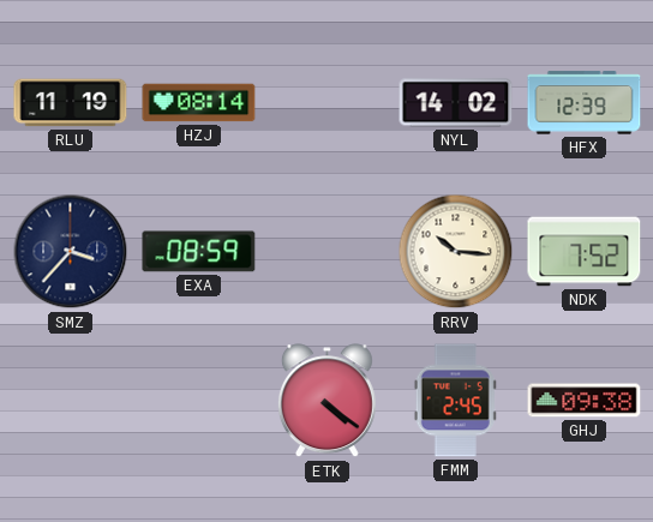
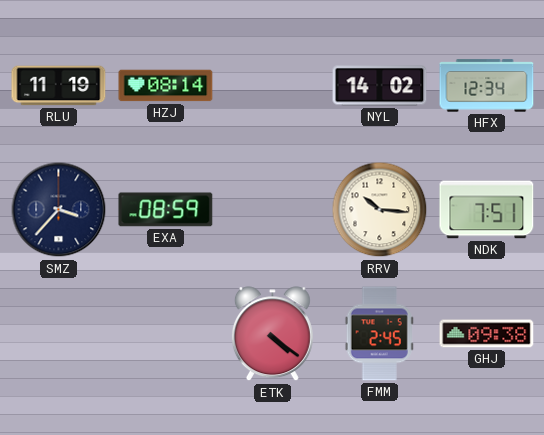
HFX: 12:39 -> 12:34
NDK: 7:52 -> 7:51
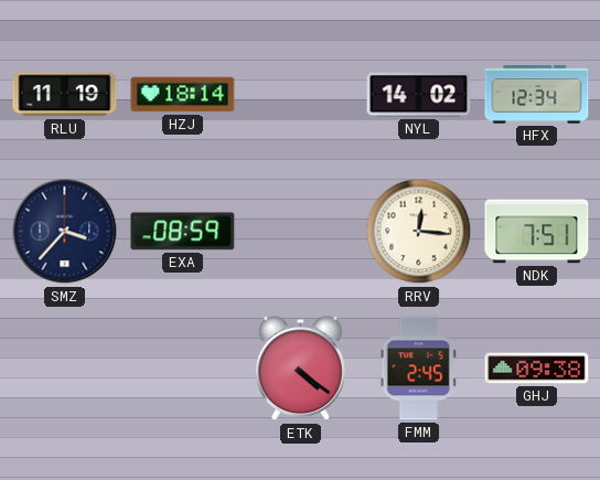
HZJ: 08:14 -> 18:14
RRV: 10:16 -> 12:16
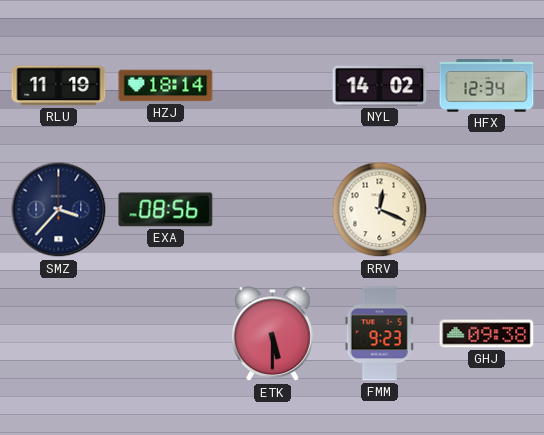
EXA: 08:59 -> 08:56
RRV: 12:16 -> 12:19
NDK: 7:51 -> none
ETK: 4:21 -> 5:30
FMM: 2:45 -> 9:23
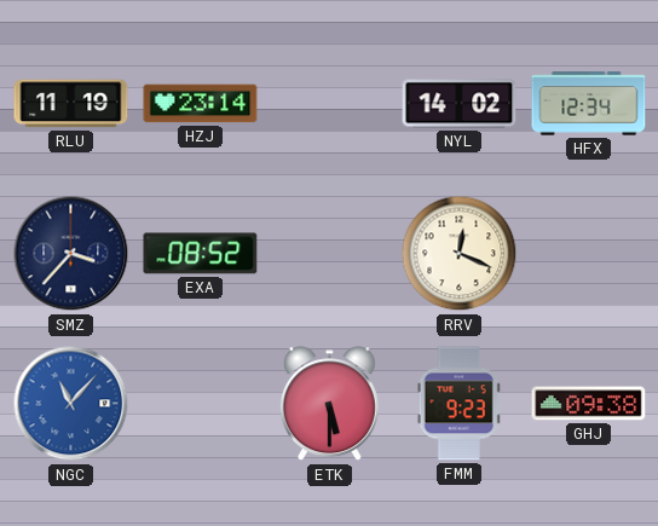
HZJ: 18:14 -> 23:14
EXA: 08:56 -> 08:52
NGC: none -> 11:07
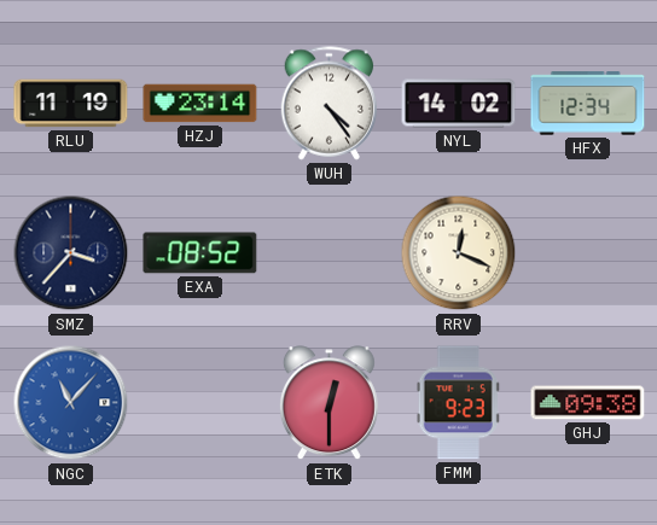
WUH: none -> 4:24
ETK: 5:30 -> 12:30
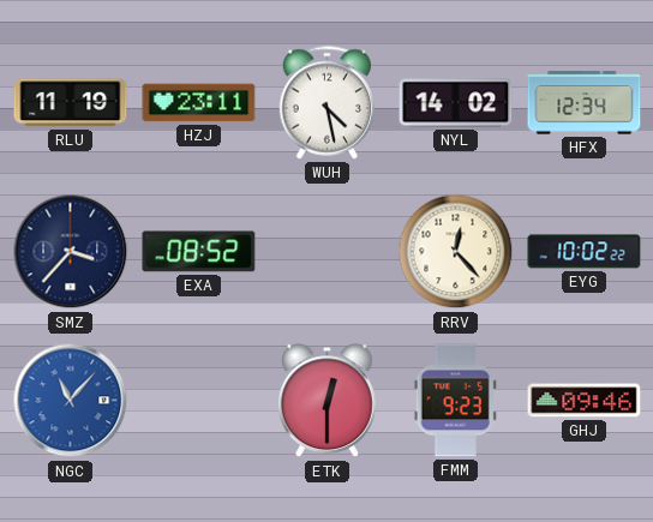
HZJ: 23:14 -> 23:11
WUH: 4:24 -> 4:28
RRV: 12:19 -> 12:23
EYG: none -> 10:02
GHJ: 09:38 -> 09:46
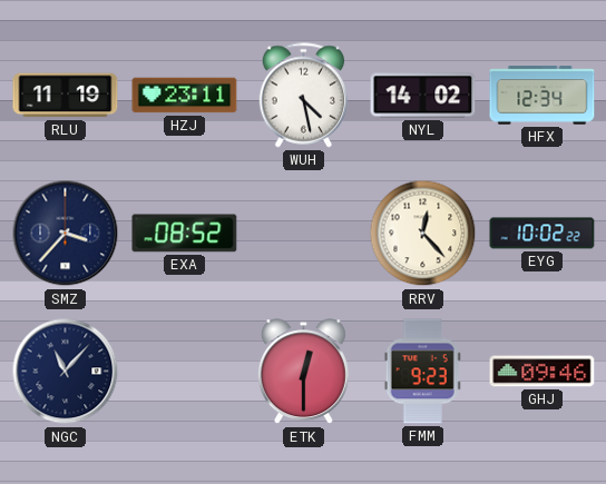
NGC dial: blue -> navy
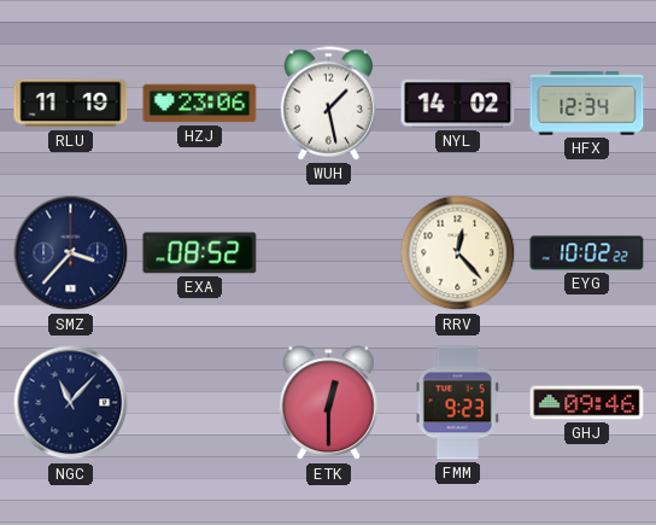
HZJ: 23:11 -> 23:06
WUH: 4:28 -> 1:28
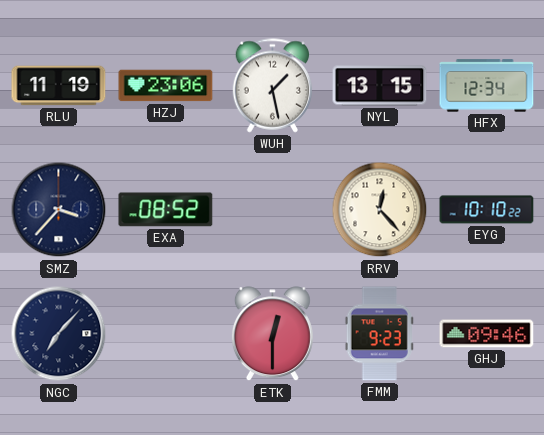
NYL: 14:02 -> 13:15
EYG: 10:02 -> 10:10
NGC: 11:07 -> 7:07
